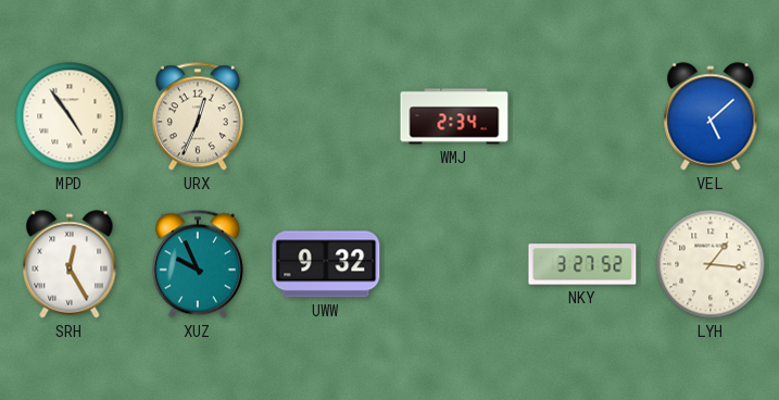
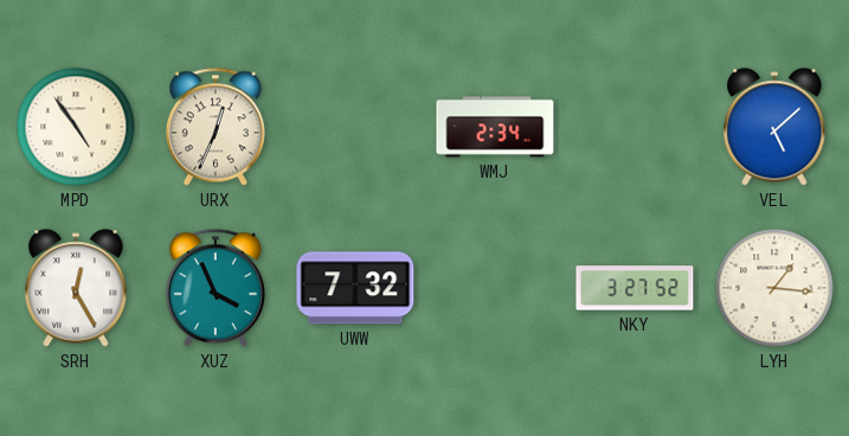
XUZ: 9:56 -> 3:56
UWW: 9:32 -> 7:32
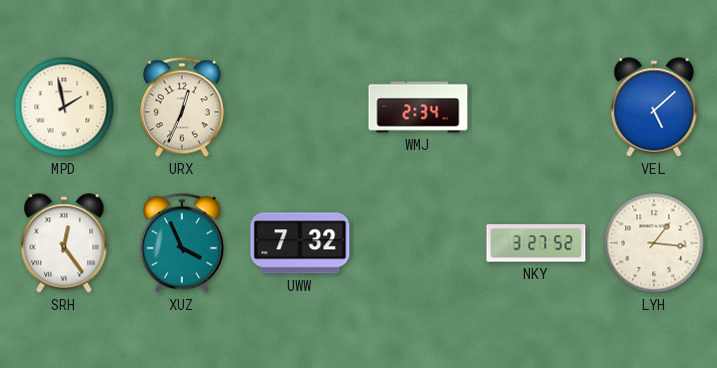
MPD: 4:54 -> 1:58
SRH: 12:25 -> 12:24
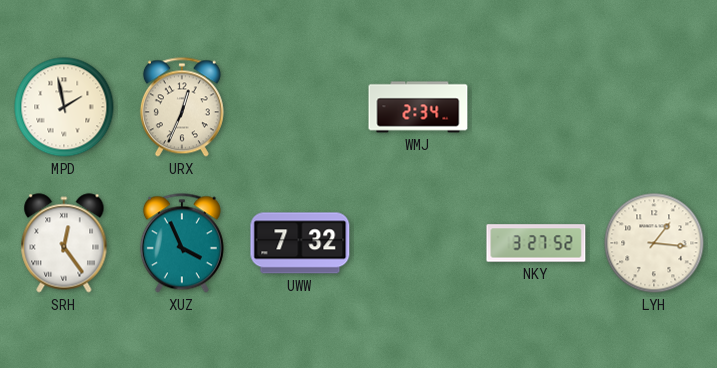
VEL: 5:08 -> none
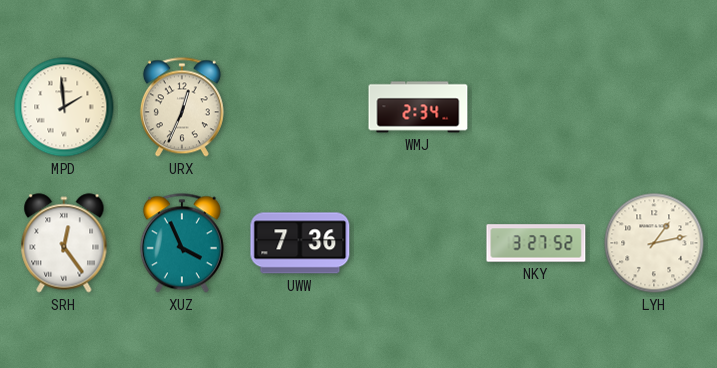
MPD: 1:58 -> 1:59
UWW: 7:32 -> 7:36
LYH: 1:16 -> 1:13
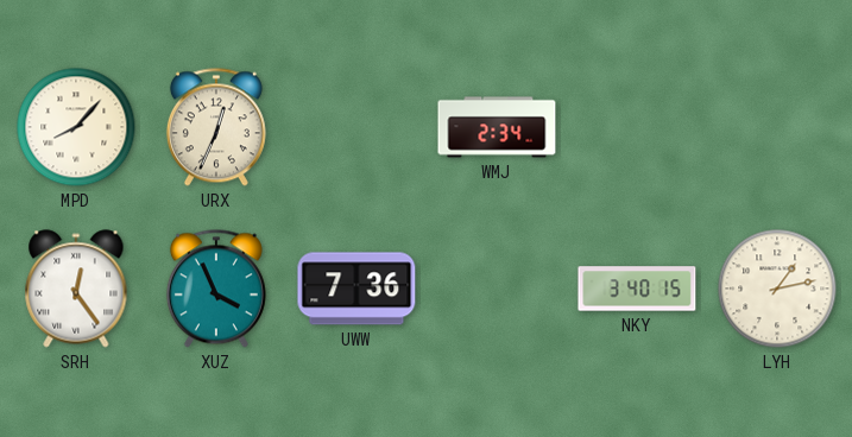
MPD: 1:59 -> 8:07
NKY: 3:27 -> 3:40
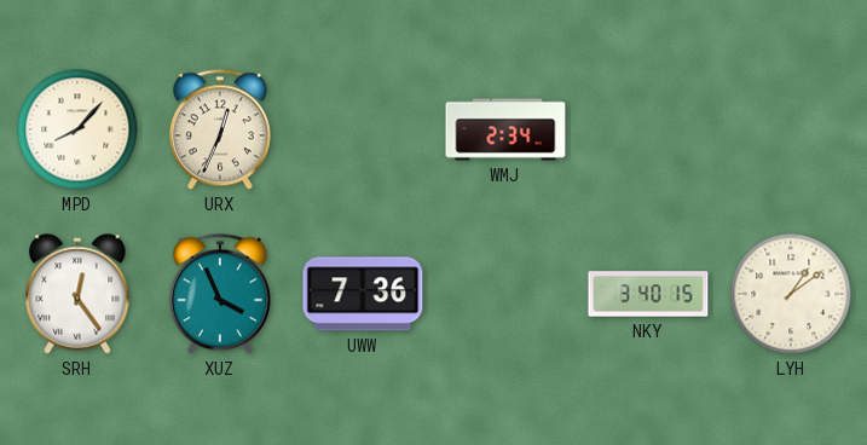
LYH: 1:13 -> 1:09
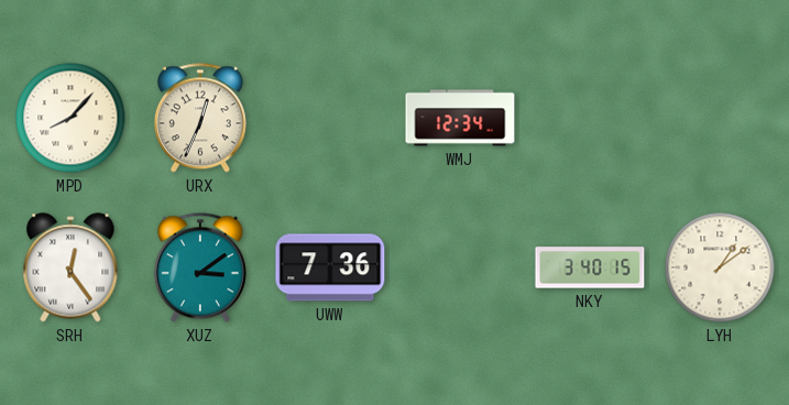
WMJ: 2:34 -> 12:34
XUZ: 3:56 -> 3:09
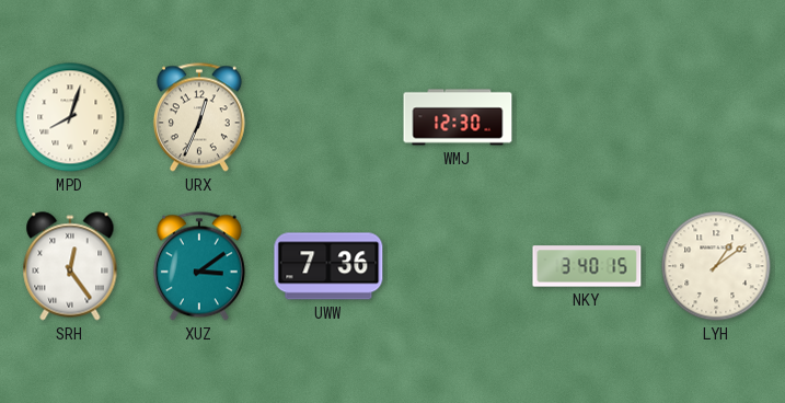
MPD: 8:07 -> 8:03
WMJ: 12:34 -> 12:30
